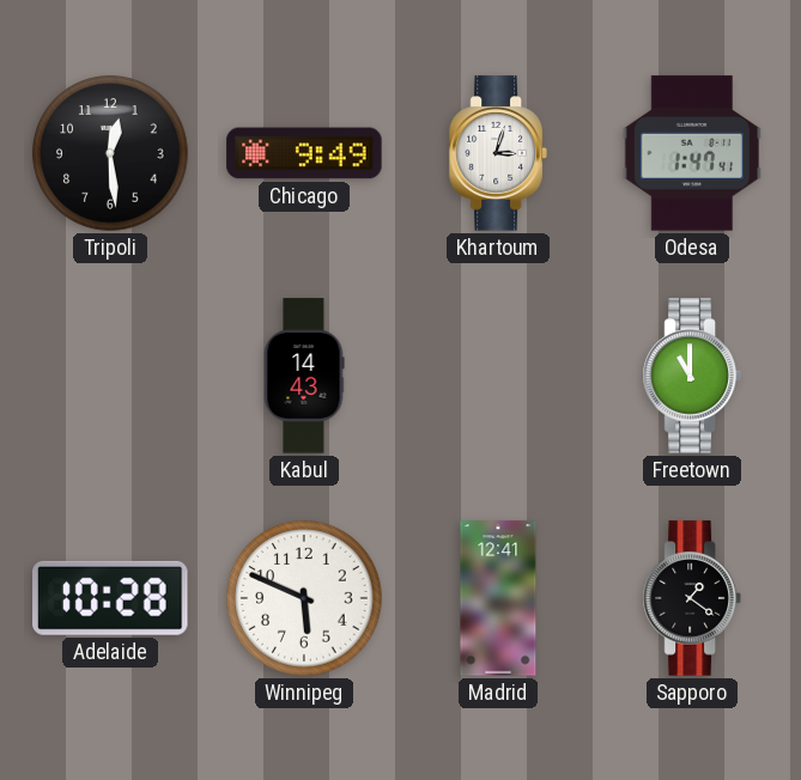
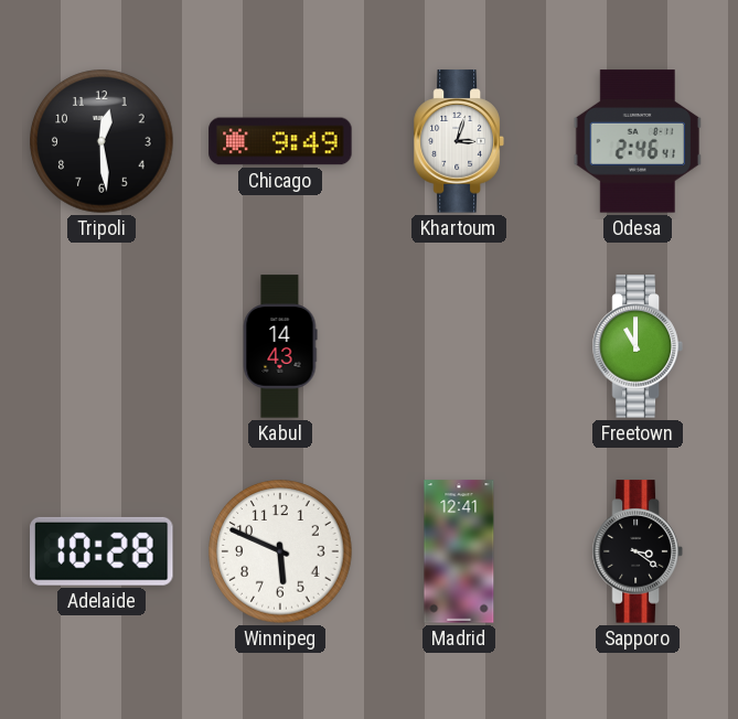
Odesa: 1:47 -> 2:46
Sapporo: 1:21 -> 3:21
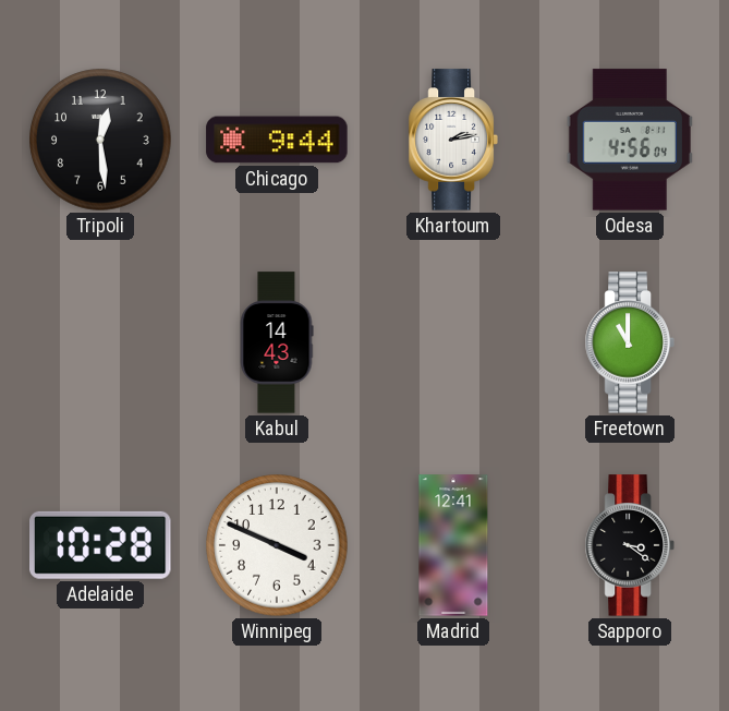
Chicago: 9:49 -> 9:44
Khartoum: 3:03 -> 2:13
Odesa: 2:46 -> 4:56
Winnipeg: 5:49 -> 3:49
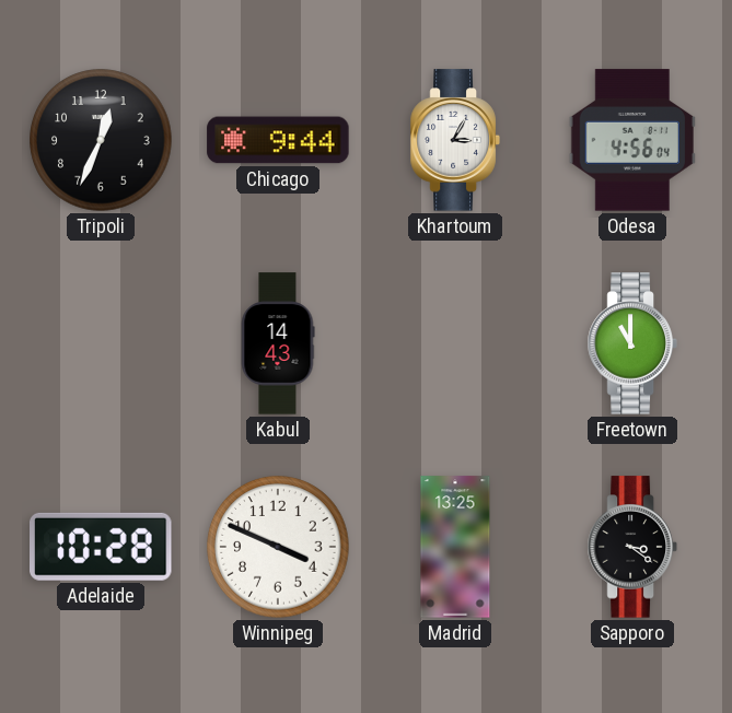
Tripoli: 12:29 -> 12:34
Khartoum: 2:13 -> 3:05
Madrid: 12:41 -> 13:25
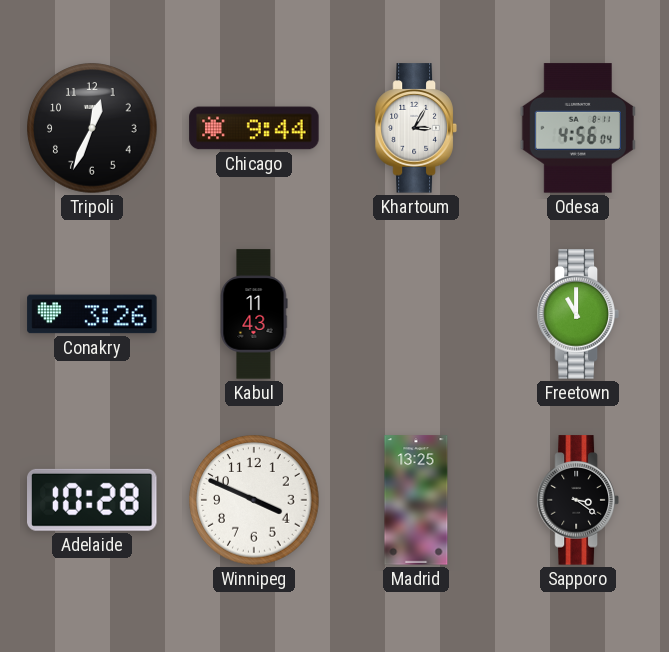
Conakry: none -> 3:26
Kabul: 14:43 -> 11:43
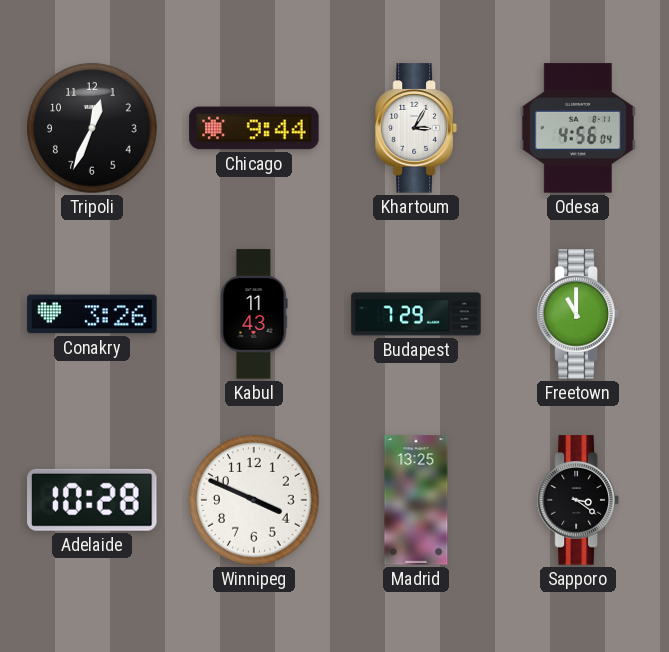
Budapest: none -> 7:29
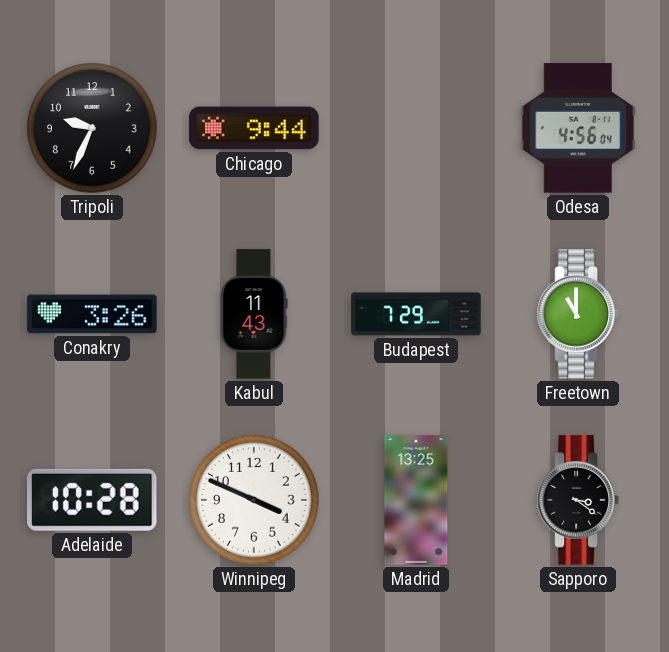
Tripoli: 12:34 -> 9:34
Khartoum: 3:05 -> none
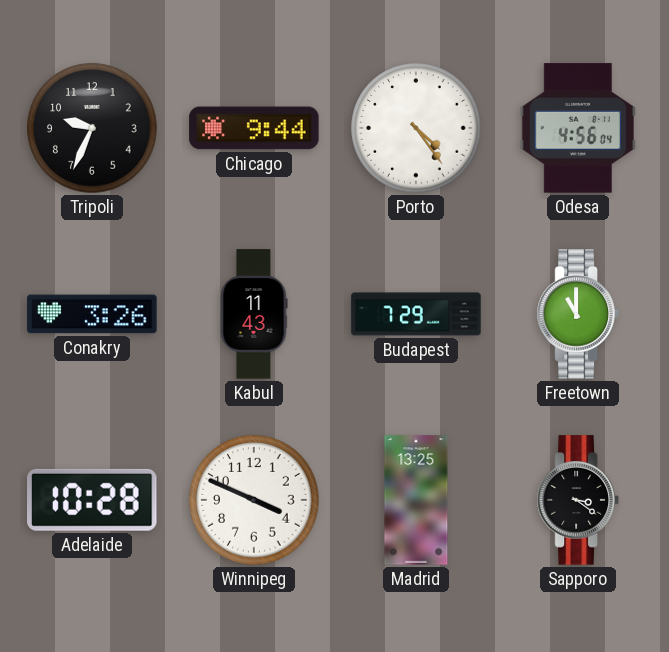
Porto: none -> 4:24
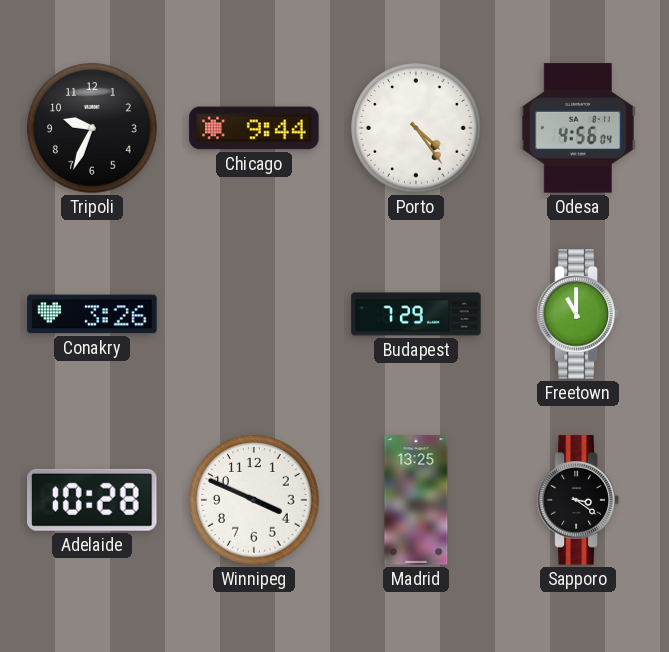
Kabul: 11:43 -> none
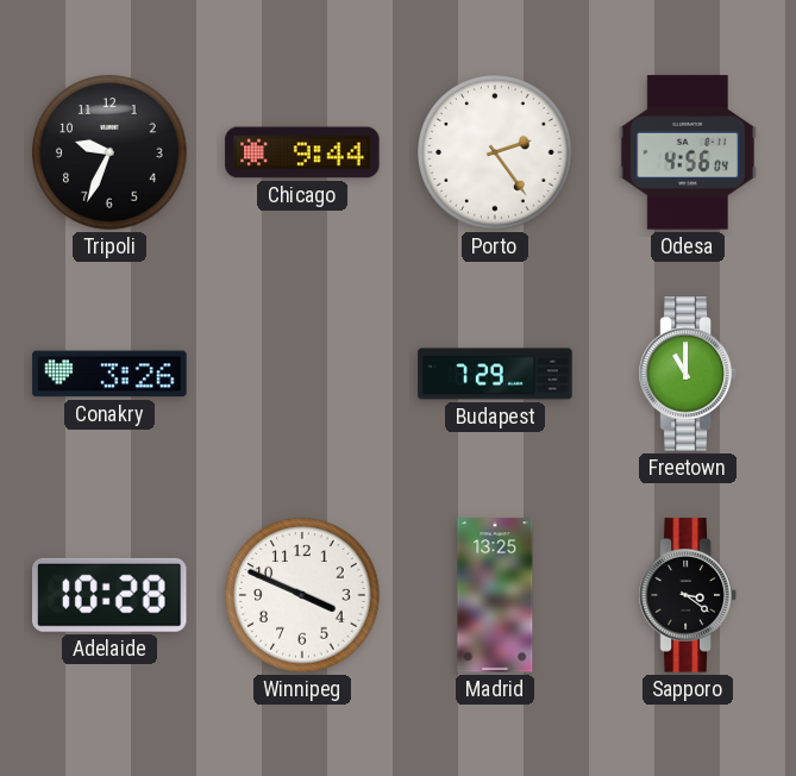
Porto: 4:24 -> 2:24
